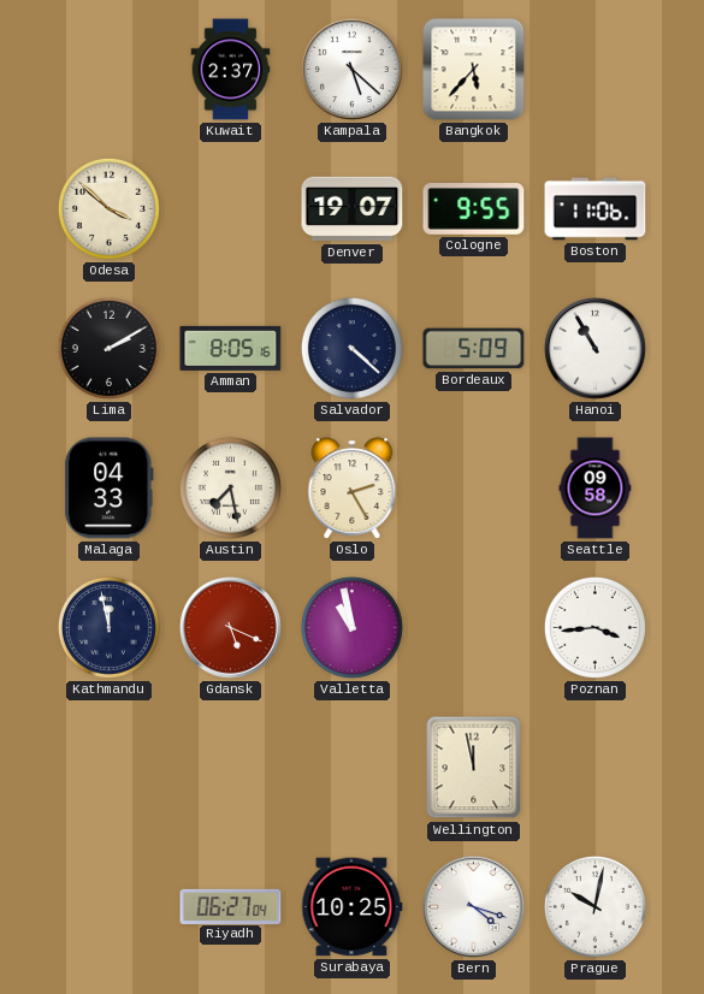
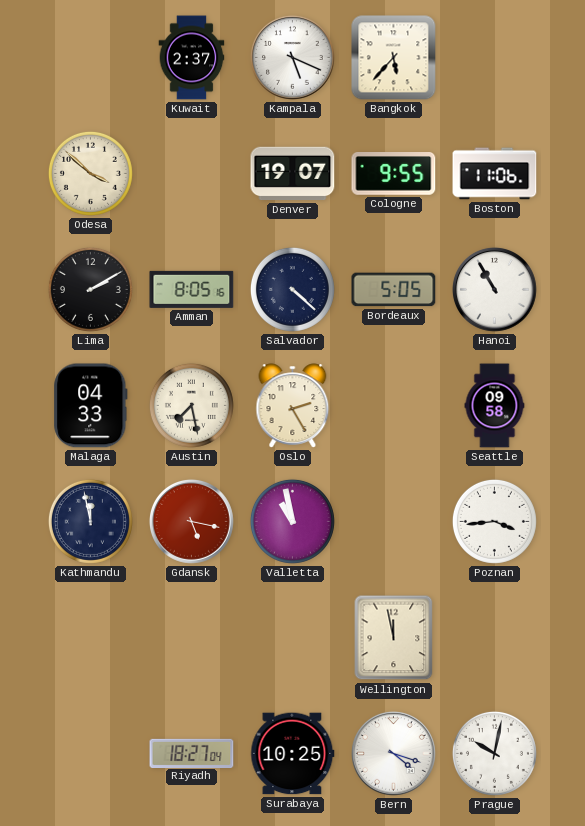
Kampala: 5:22 -> 5:19
Bordeaux: 5:09 -> 5:05
Gdansk: 5:19 -> 5:17
Riyadh: 06:27 -> 18:27
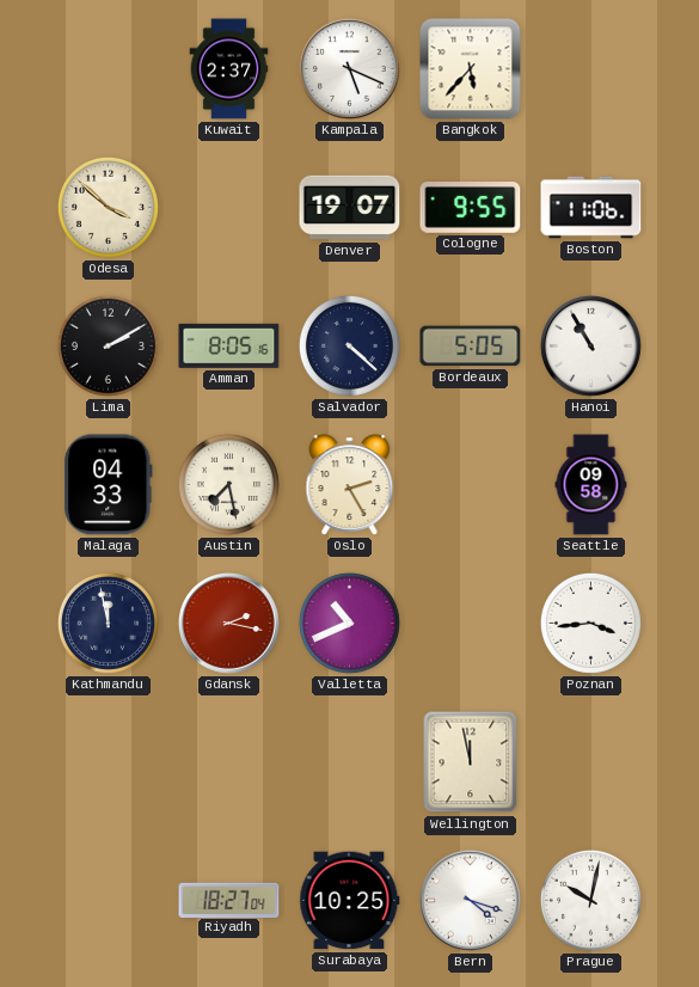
Gdansk: 5:17 -> 2:17
Valletta: 10:58 -> 10:41
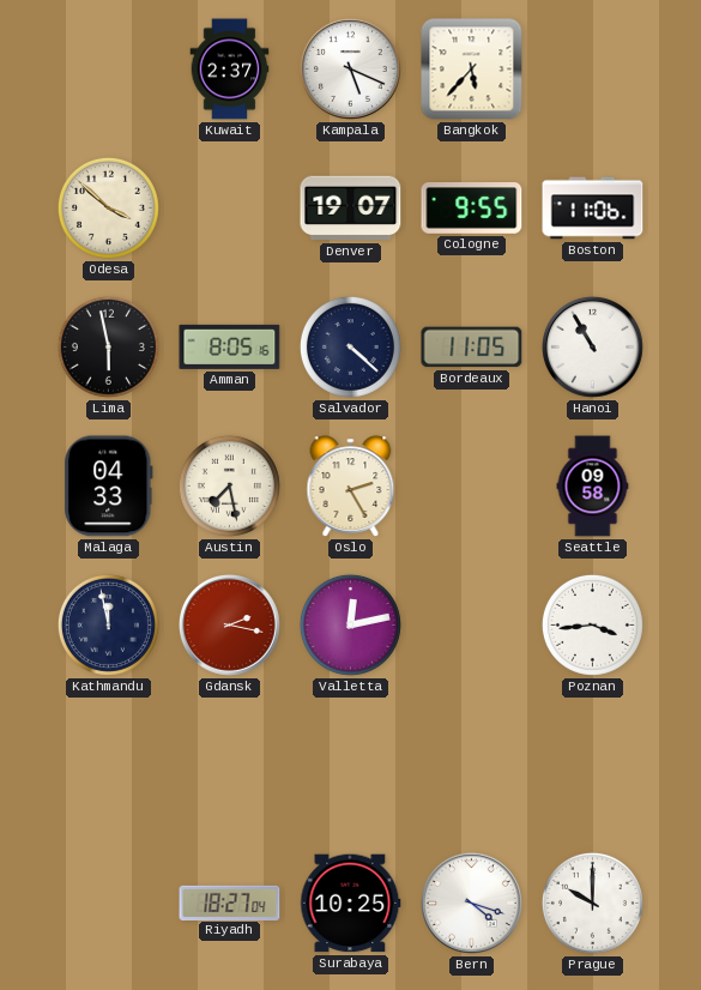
Lima: 2:10 -> 5:58
Bordeaux: 5:05 -> 11:05
Valletta: 10:41 -> 12:13
Wellington: 11:58 -> none
Prague: 10:02 -> 10:00
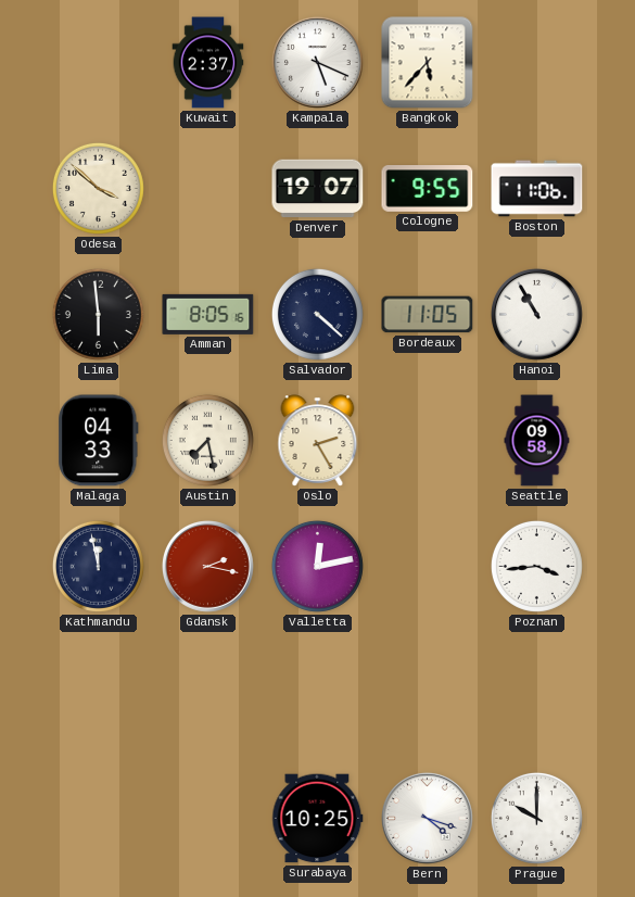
Lima: 5:58 -> 5:59
Riyadh: 18:27 -> none
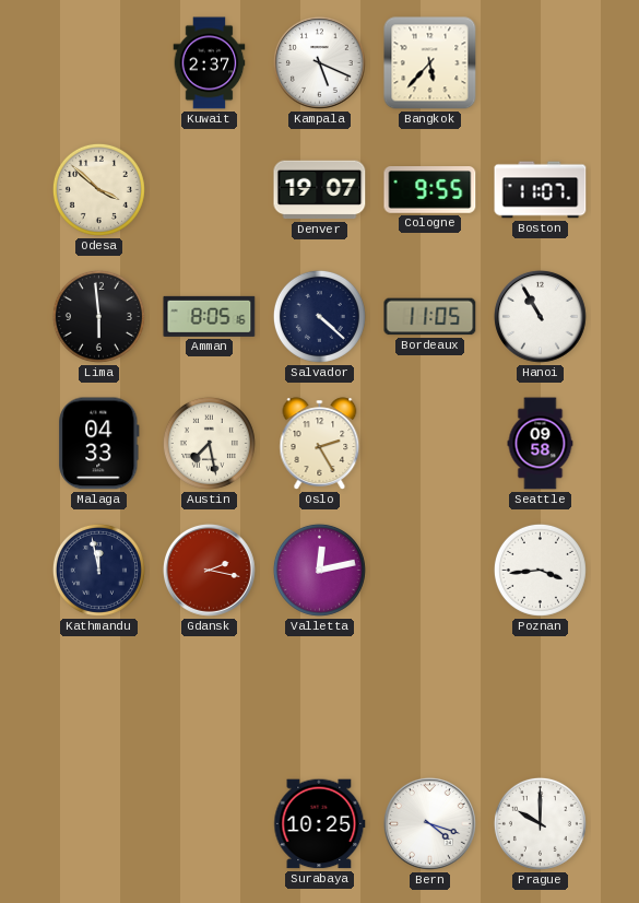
Boston: 11:06 -> 11:07
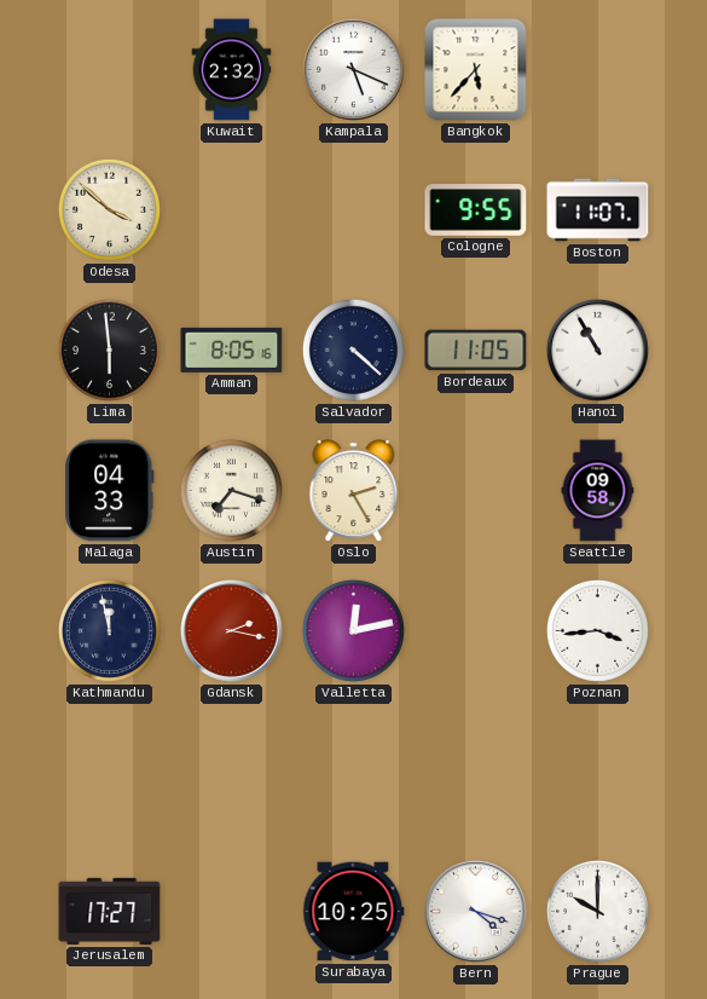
Kuwait: 2:37 -> 2:32
Denver: 19:07 -> none
Austin: 7:28 -> 7:18
Jerusalem: none -> 17:27
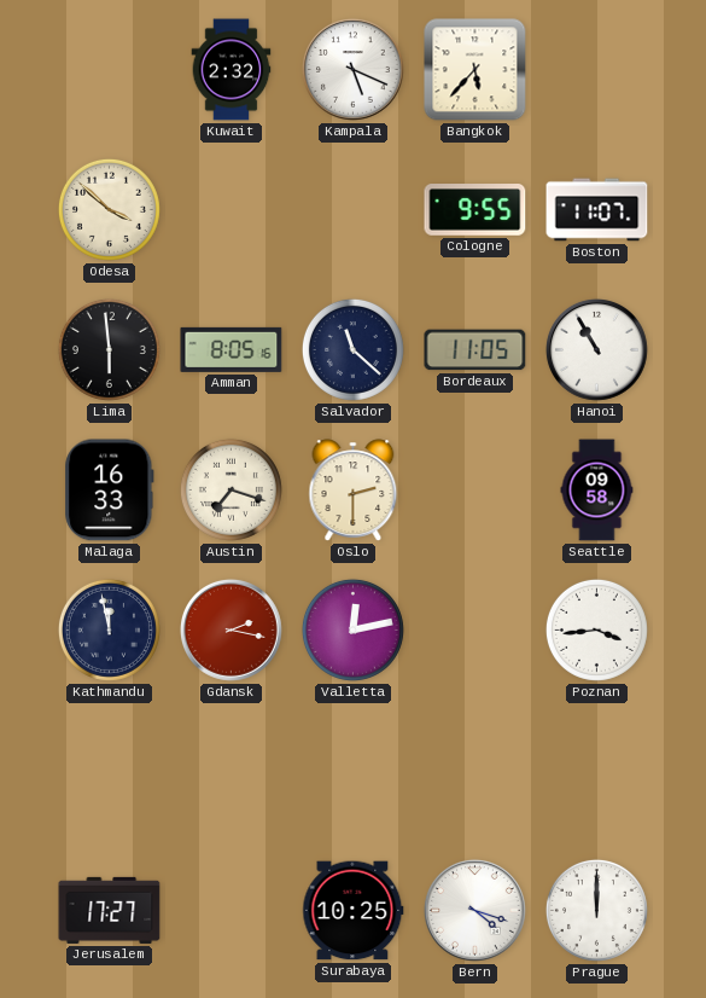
Salvador: 4:22 -> 11:22
Malaga: 04:33 -> 16:33
Oslo: 2:25 -> 2:30
Prague: 10:00 -> 12:00
